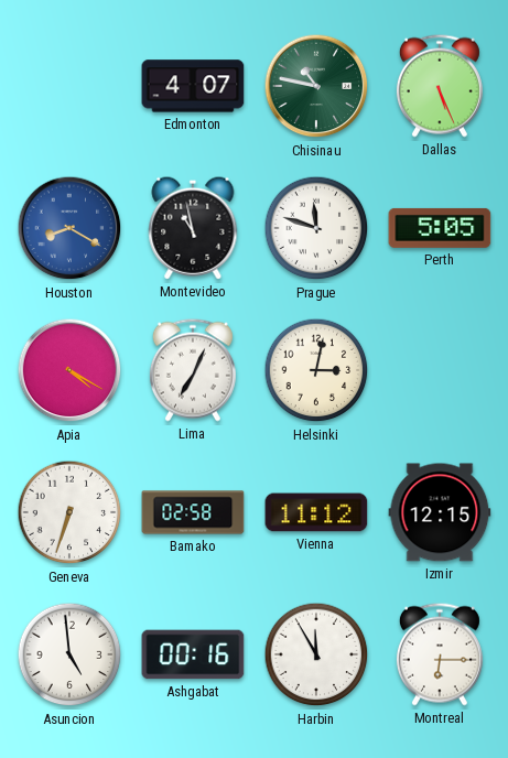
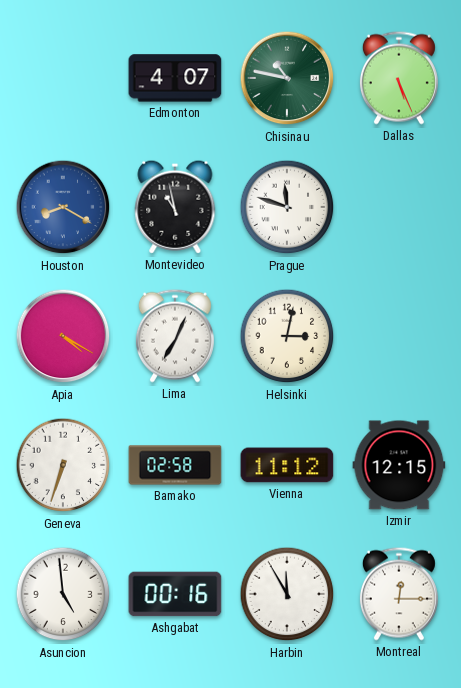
Perth: 5:05 -> none
Montreal: 6:15 -> 12:15
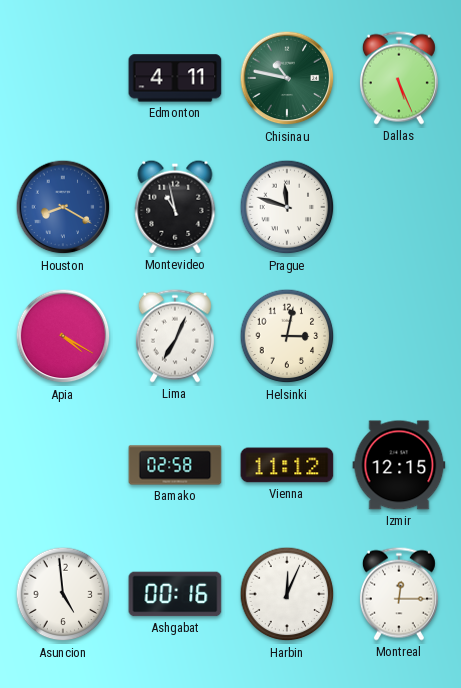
Edmonton: 4:07 -> 4:11
Geneva: 6:33 -> none
Harbin: 11:55 -> 12:04
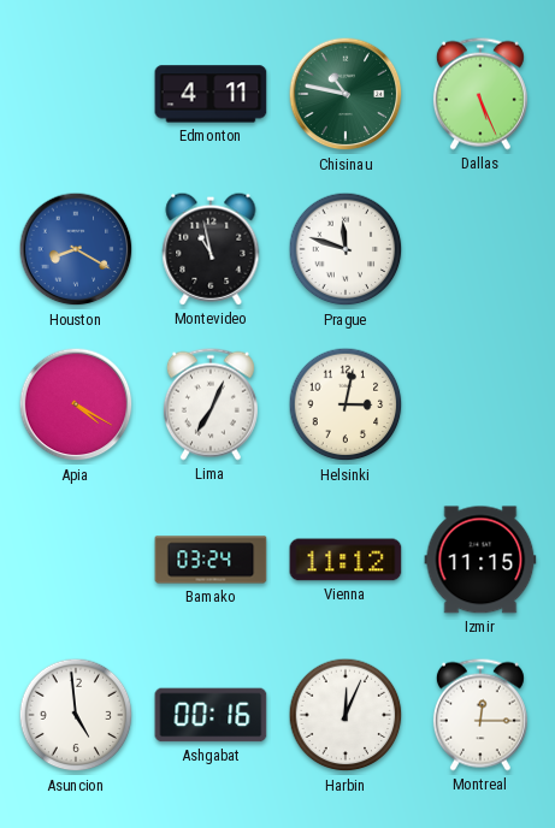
Bamako: 02:58 -> 03:24
Izmir: 12:15 -> 11:15
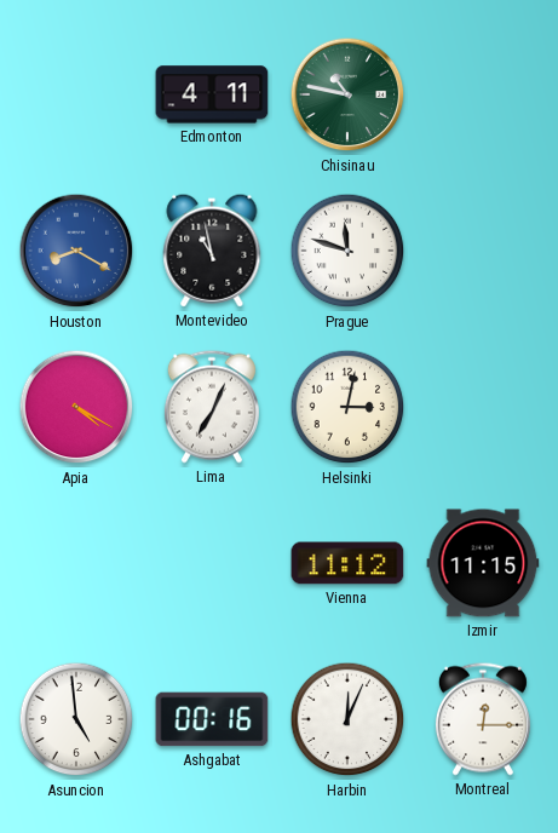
Dallas: 5:26 -> none
Bamako: 03:24 -> none
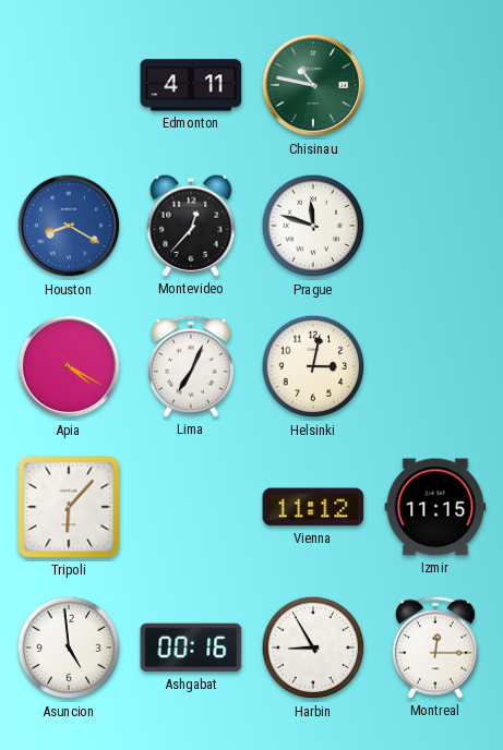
Montevideo: 10:58 -> 12:37
Tripoli: none -> 6:07
Harbin: 12:04 -> 8:55
